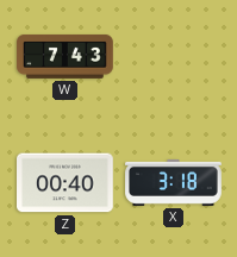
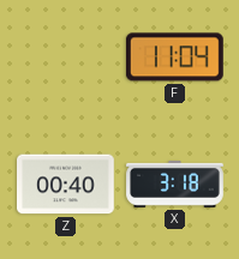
W: 7:43 -> none
F: none -> 11:04
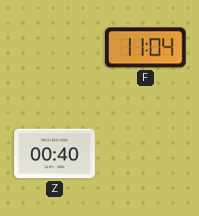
X: 3:18 -> none
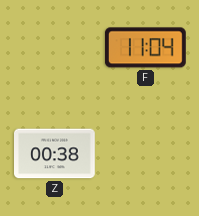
Z: 00:40 -> 00:38
